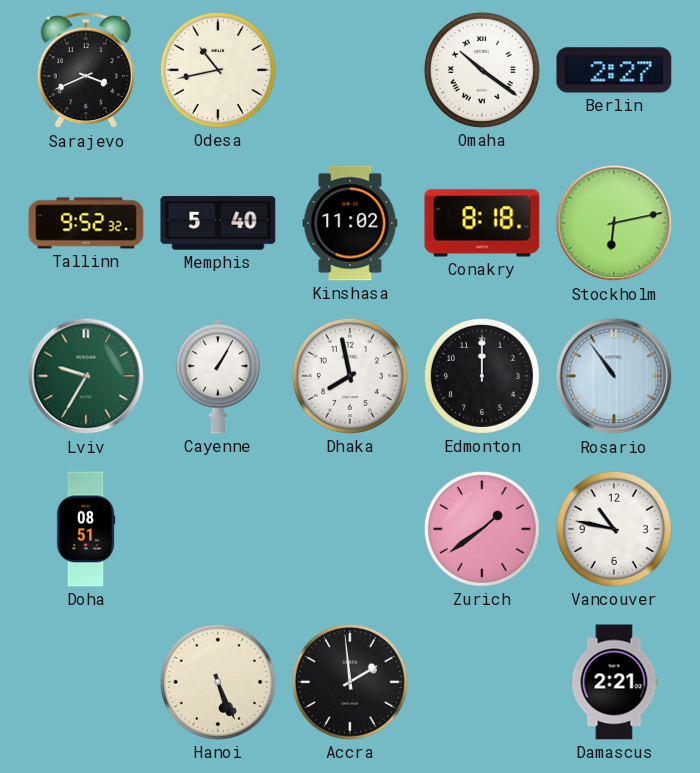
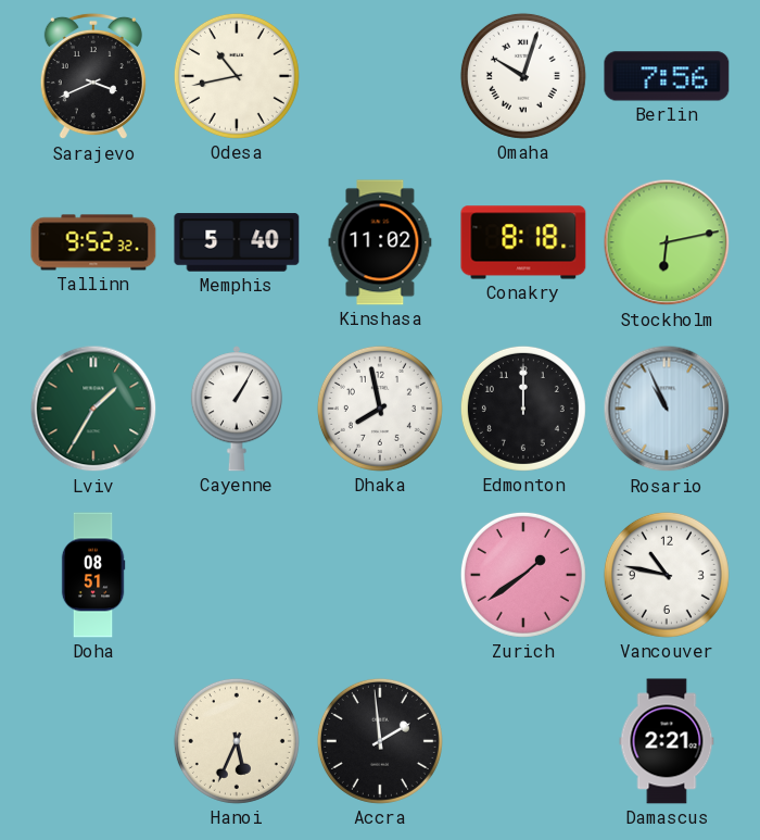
Omaha: 10:21 -> 10:03
Berlin: 2:27 -> 7:56
Lviv: 9:35 -> 1:35
Rosario: 10:54 -> 10:56
Hanoi: 5:26 -> 5:34
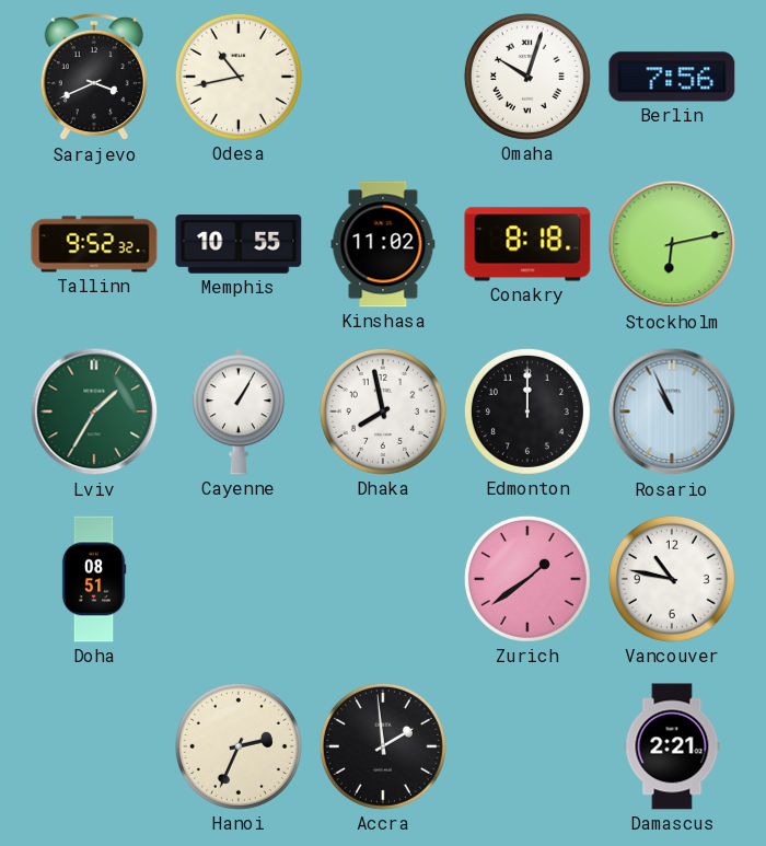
Memphis: 5:40 -> 10:55
Hanoi: 5:34 -> 2:34
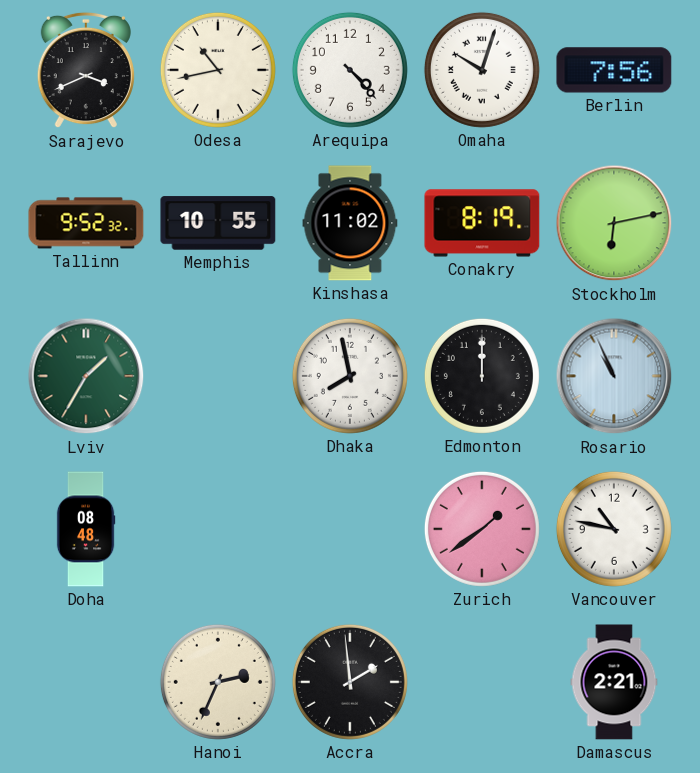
Arequipa: none -> 4:23
Conakry: 8:18 -> 8:19
Cayenne: 1:05 -> none
Doha: 08:51 -> 08:48
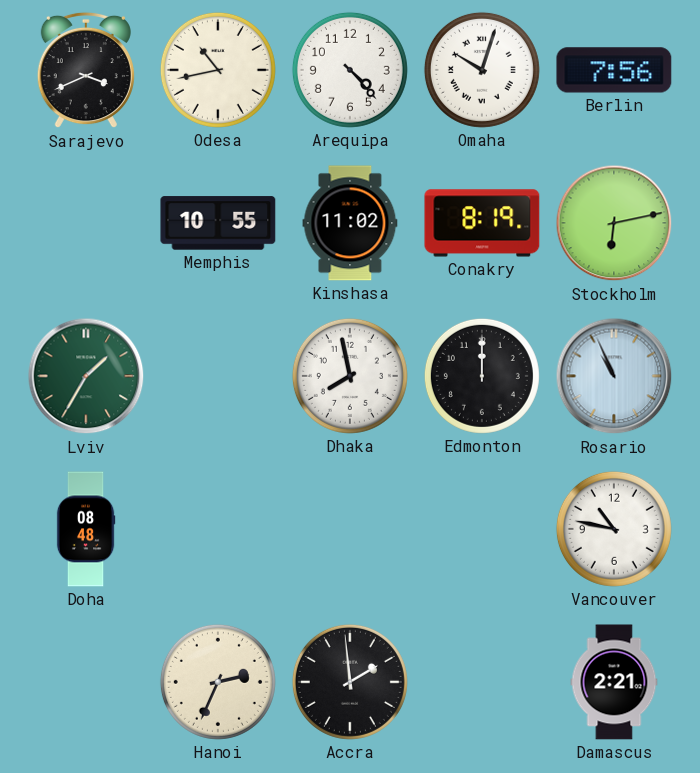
Tallinn: 9:52 -> none
Zurich: 1:39 -> none
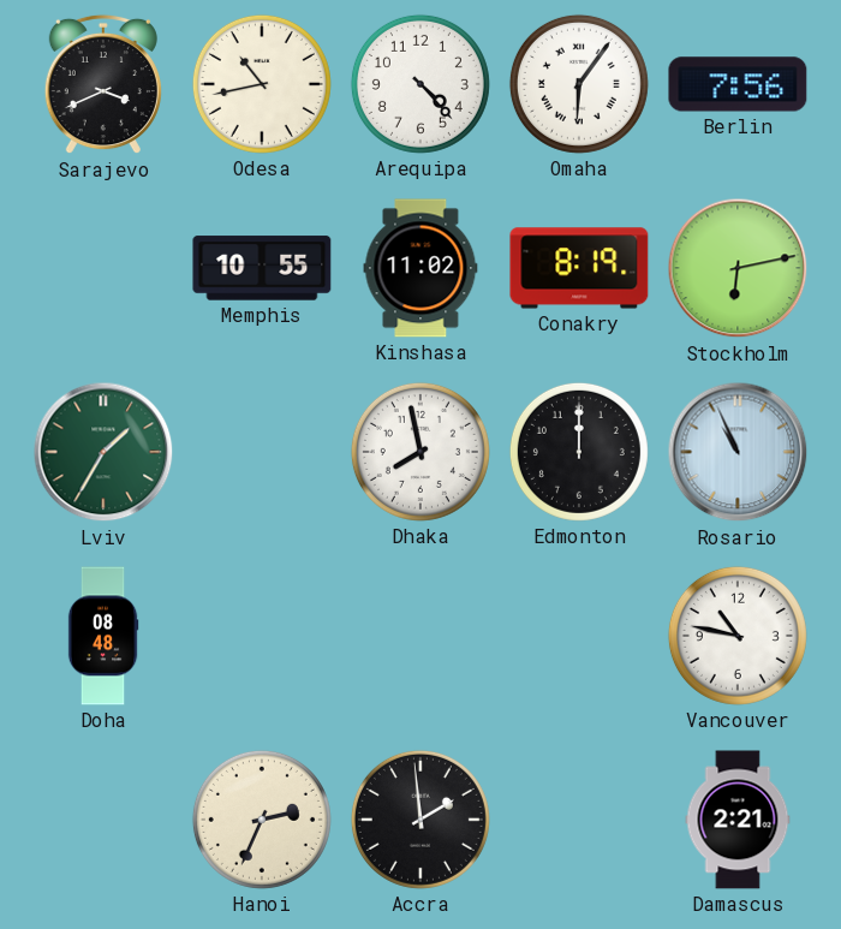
Omaha: 10:03 -> 6:06
